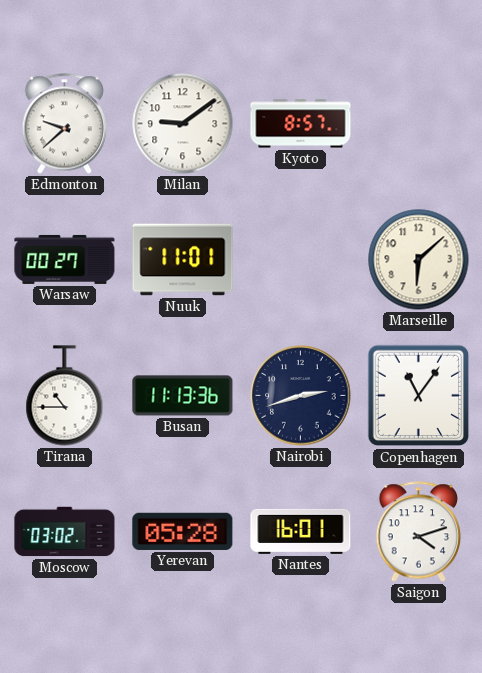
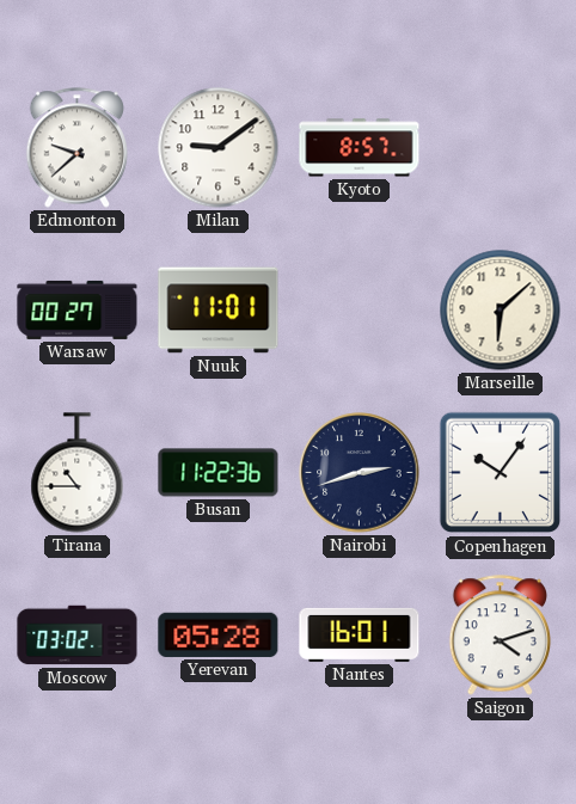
Busan: 11:13 -> 11:22
Copenhagen: 11:06 -> 10:06
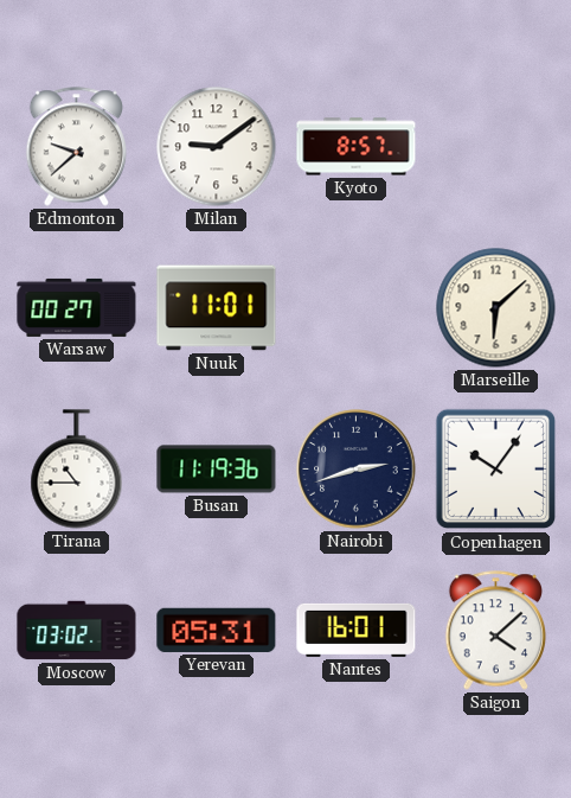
Busan: 11:22 -> 11:19
Yerevan: 05:28 -> 05:31
Saigon: 4:12 -> 4:08
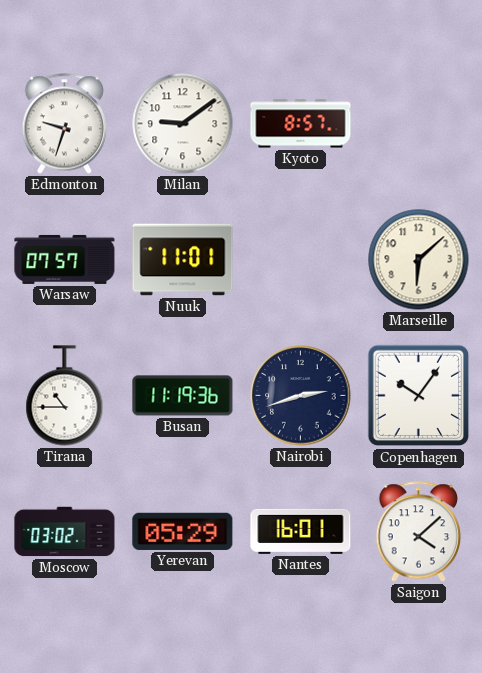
Edmonton: 9:38 -> 9:33
Warsaw: 00:27 -> 07:57
Yerevan: 05:31 -> 05:29
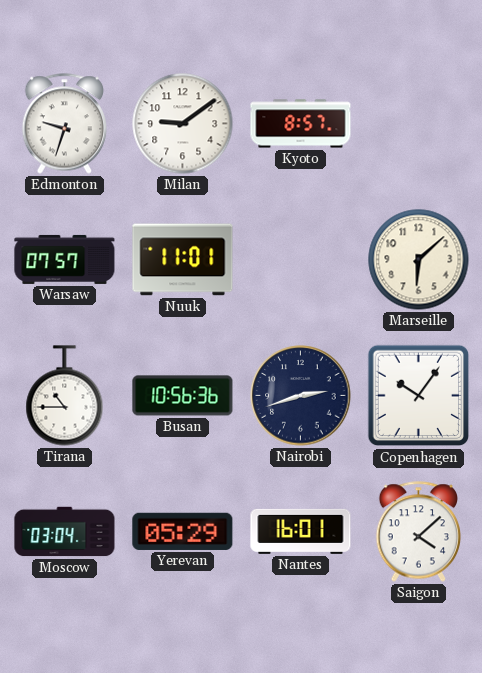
Busan: 11:19 -> 10:56
Moscow: 03:02 -> 03:04
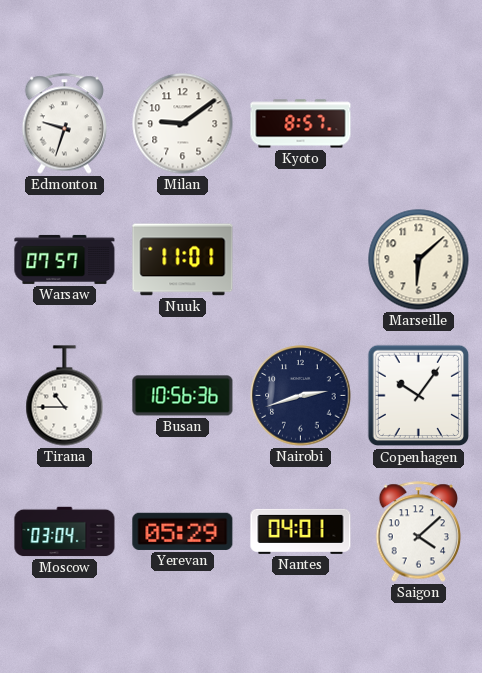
Nantes: 16:01 -> 04:01
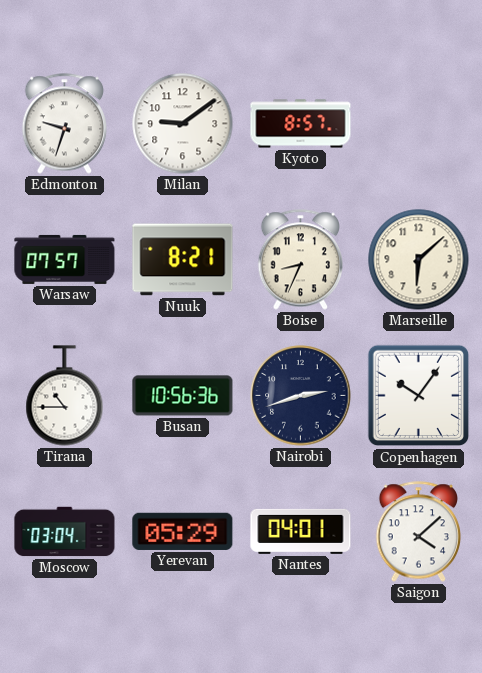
Nuuk: 11:01 -> 8:21
Boise: none -> 8:34
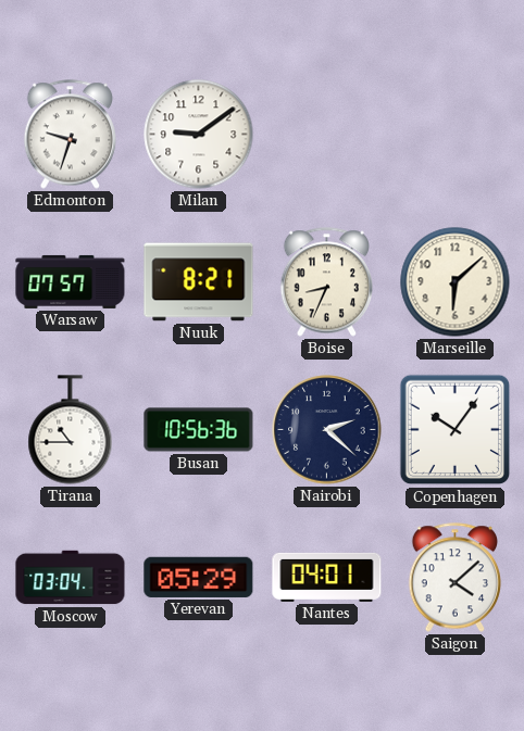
Kyoto: 8:57 -> none
Nairobi: 2:42 -> 2:22
